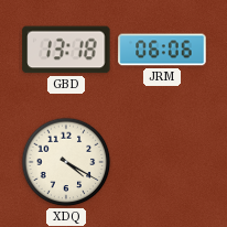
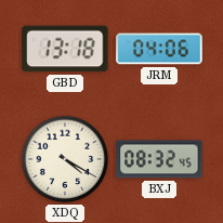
JRM: 06:06 -> 04:06
BXJ: none -> 08:32
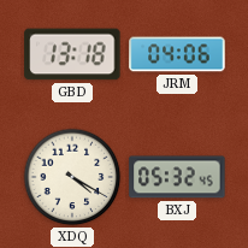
BXJ: 08:32 -> 05:32
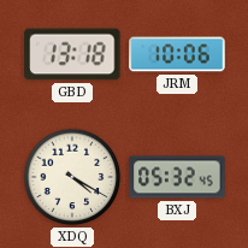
JRM: 04:06 -> 10:06
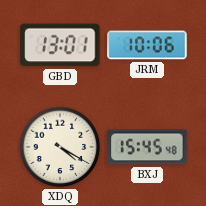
GBD: 13:18 -> 13:01
BXJ: 05:32 -> 15:45
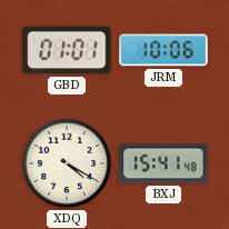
GBD: 13:01 -> 01:01
BXJ: 15:45 -> 15:41
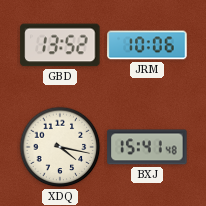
GBD: 01:01 -> 13:52
XDQ: 4:20 -> 4:17
